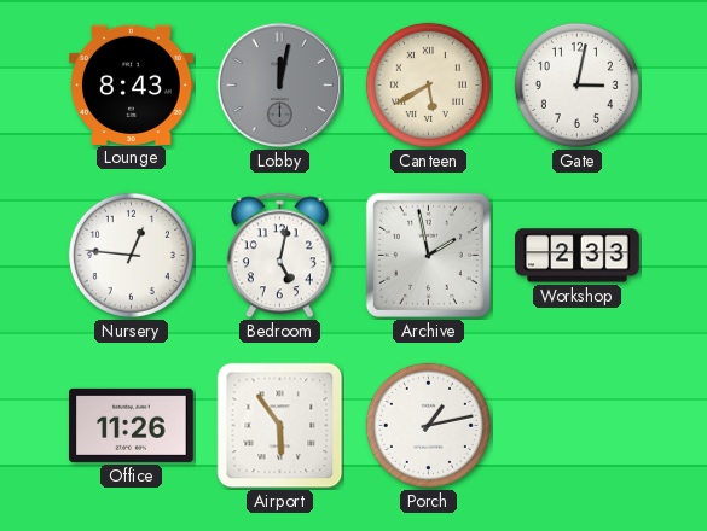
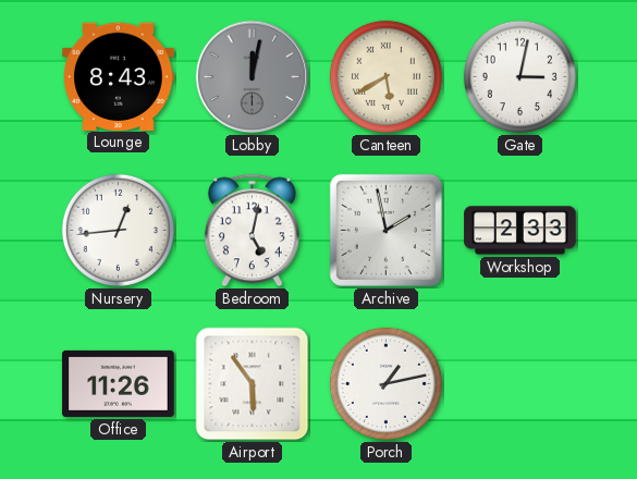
Nursery: 12:46 -> 12:44
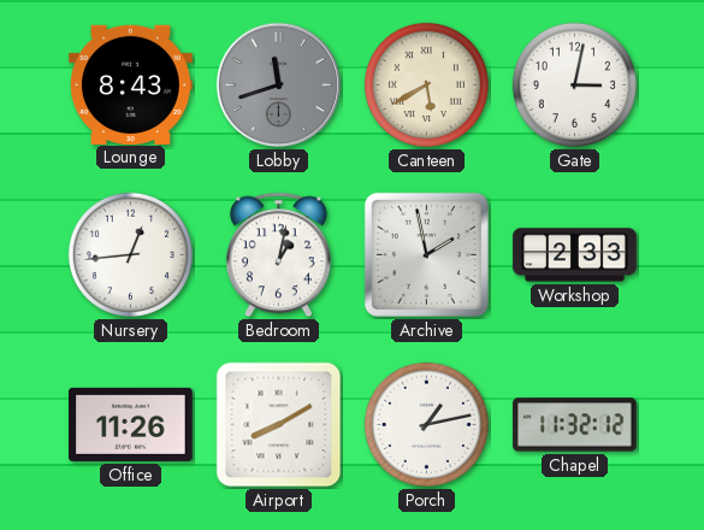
Lobby: 12:02 -> 11:42
Bedroom: 5:02 -> 1:02
Airport: 5:54 -> 8:10
Chapel: none -> 11:32
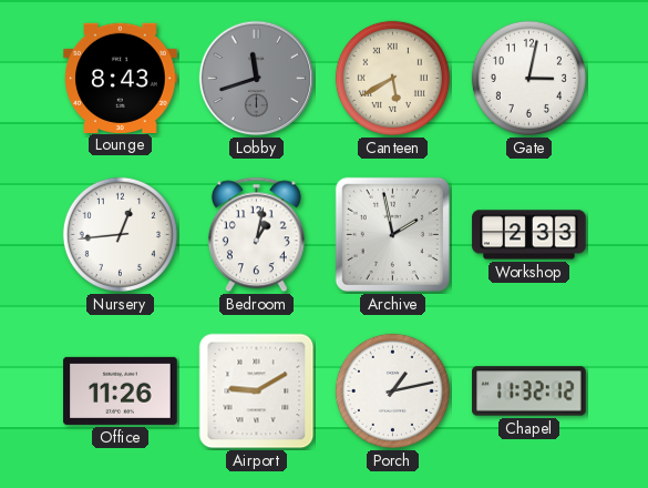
Airport: 8:10 -> 9:10
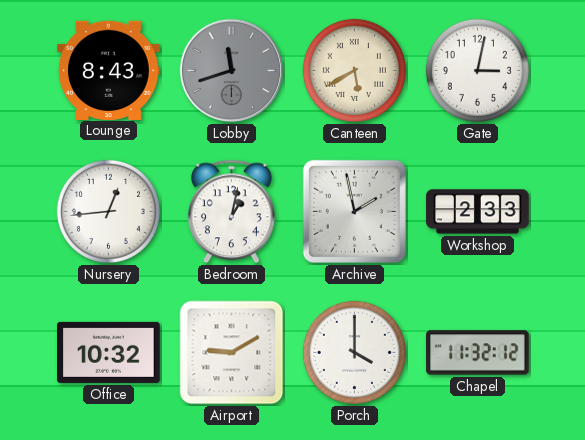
Office: 11:26 -> 10:32
Porch: 1:13 -> 4:00
